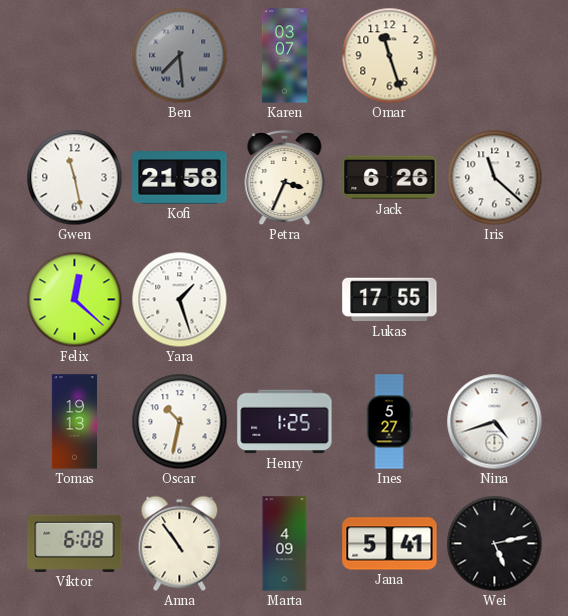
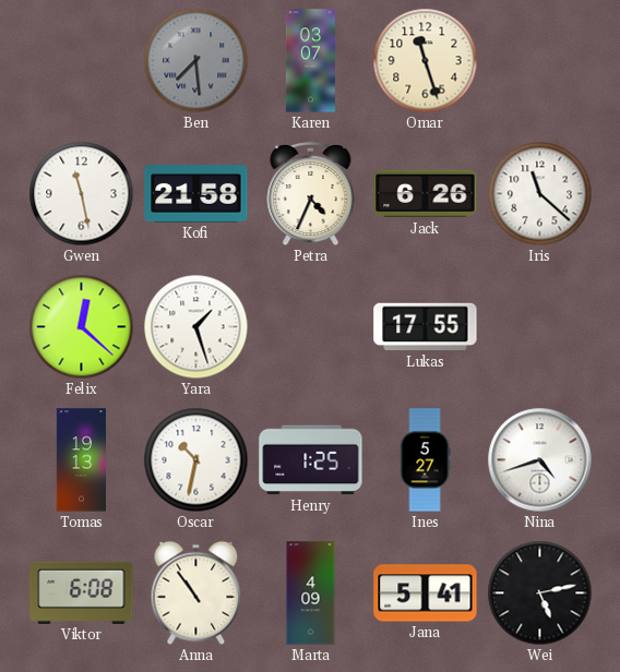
Petra: 3:34 -> 4:34
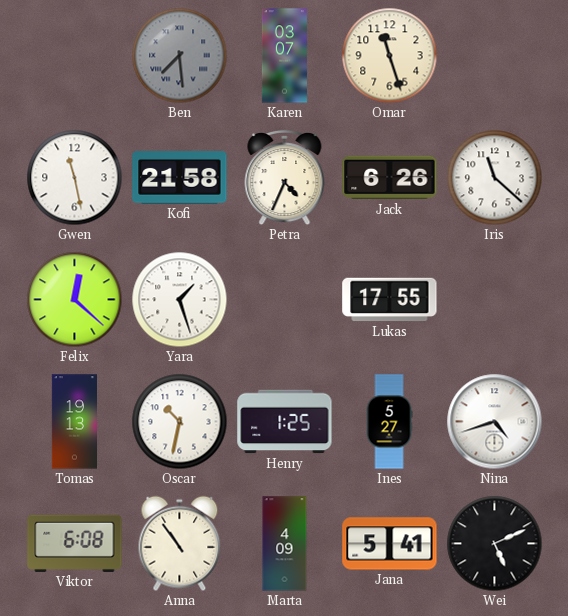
Wei: 5:13 -> 5:11
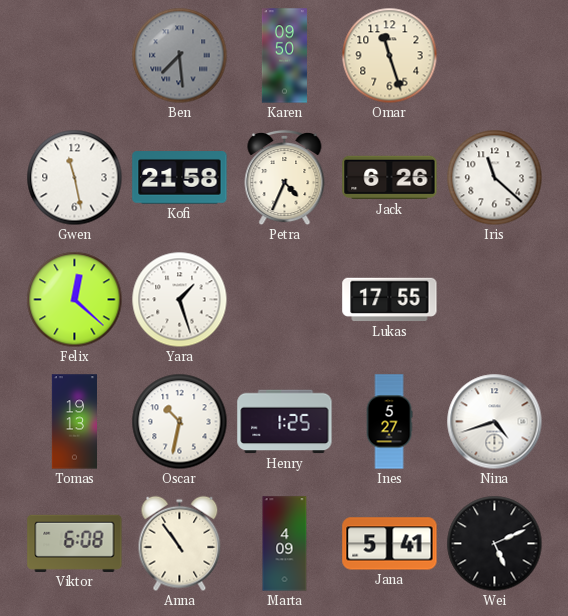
Karen: 03:07 -> 09:50
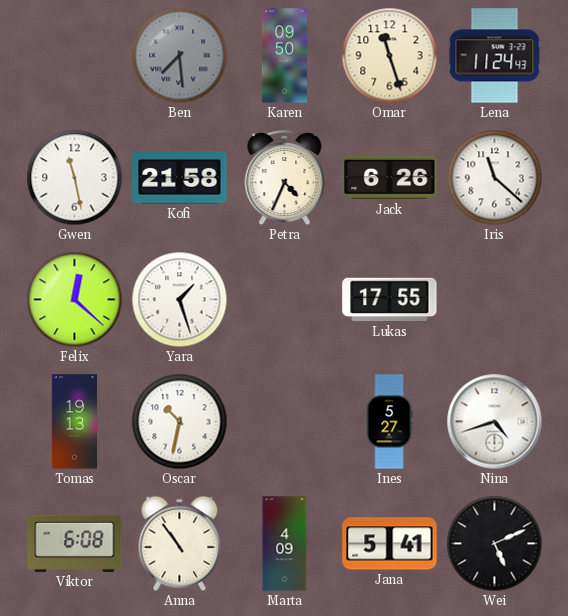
Lena: none -> 11:24
Henry: 1:25 -> none
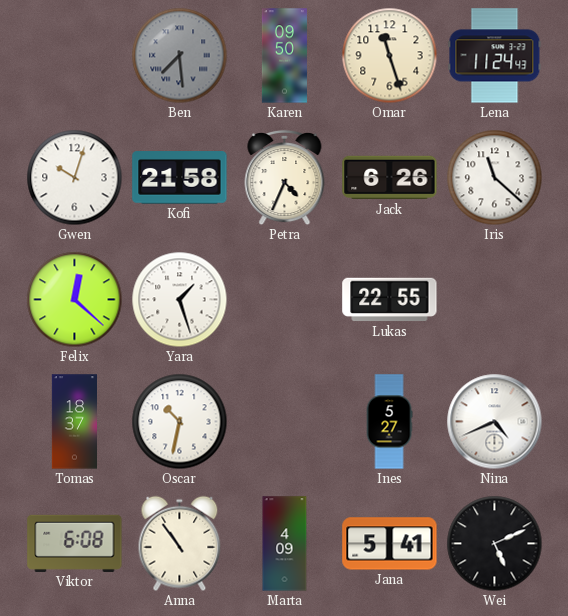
Gwen: 11:28 -> 10:03
Lukas: 17:55 -> 22:55
Tomas: 19:13 -> 18:37
Nina: 4:42 -> 4:41
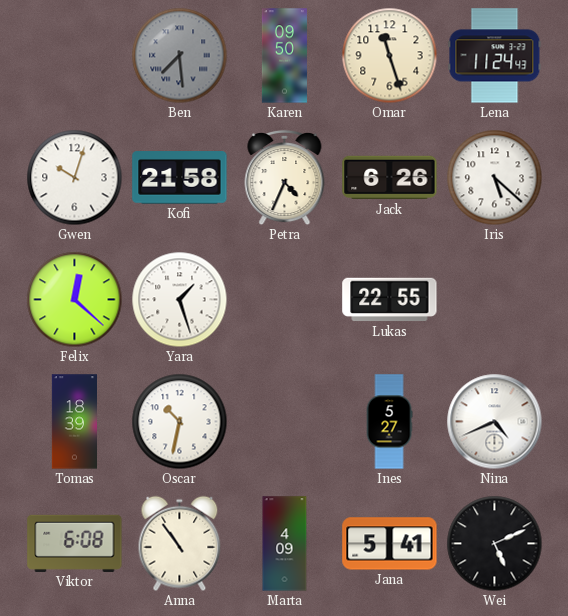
Iris: 11:22 -> 5:22
Tomas: 18:37 -> 18:39
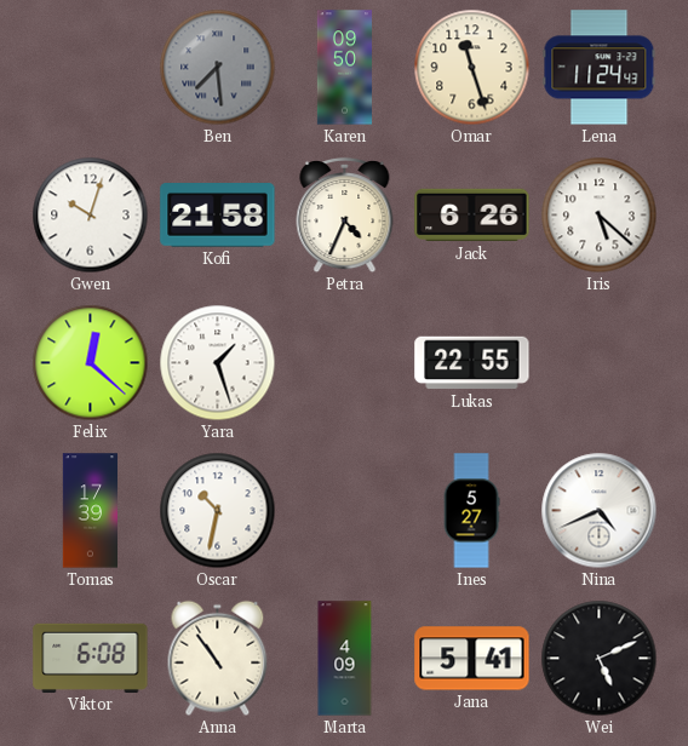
Tomas: 18:39 -> 17:39
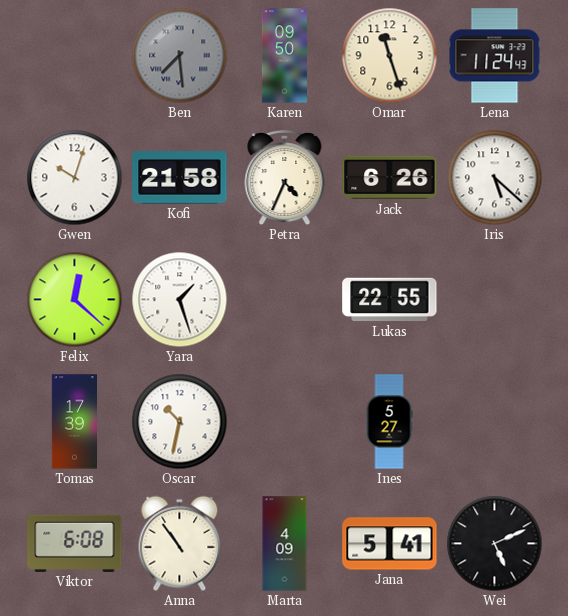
Nina: 4:41 -> none
